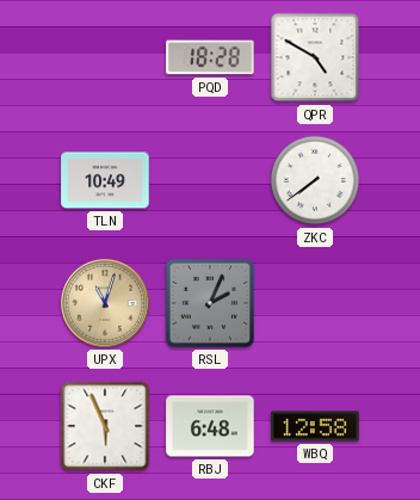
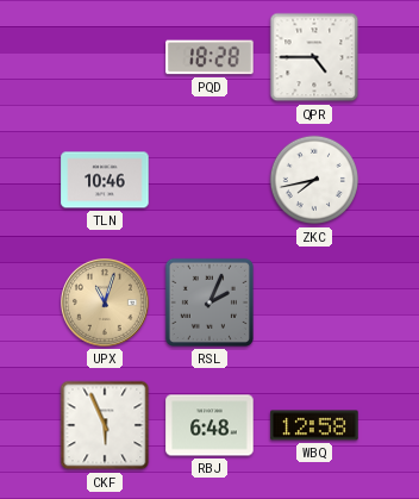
QPR: 4:50 -> 4:45
TLN: 10:49 -> 10:46
ZKC: 7:39 -> 7:43
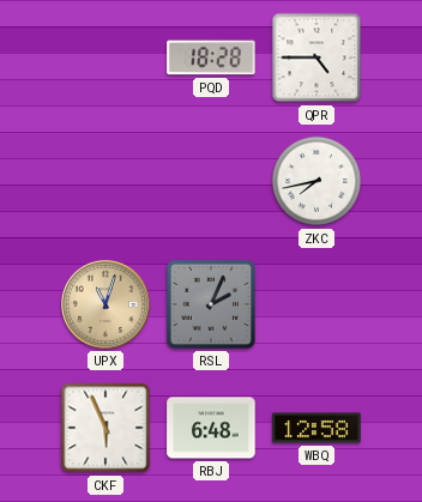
TLN: 10:46 -> none
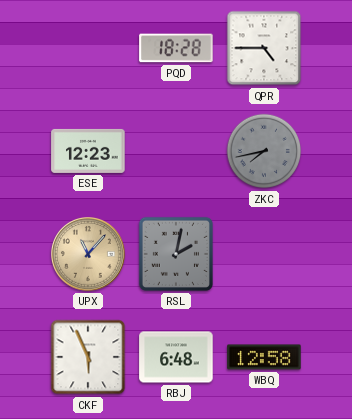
ESE: none -> 12:23
ZKC dial: white -> grey
UPX: 11:03 -> 11:07
RSL: 2:04 -> 2:02
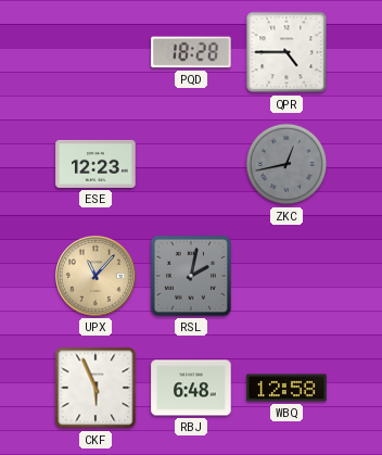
ZKC: 7:43 -> 12:43
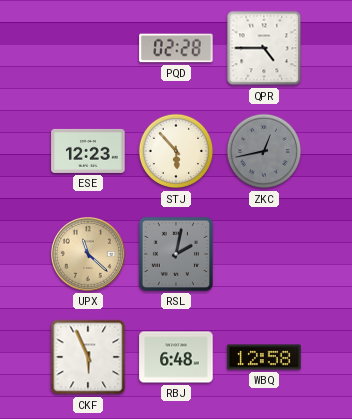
PQD: 18:28 -> 02:28
STJ: none -> 5:53
UPX: 11:07 -> 11:22
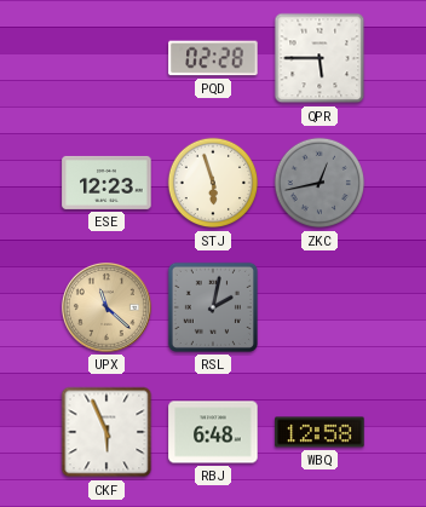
QPR: 4:45 -> 5:45
STJ: 5:53 -> 5:57
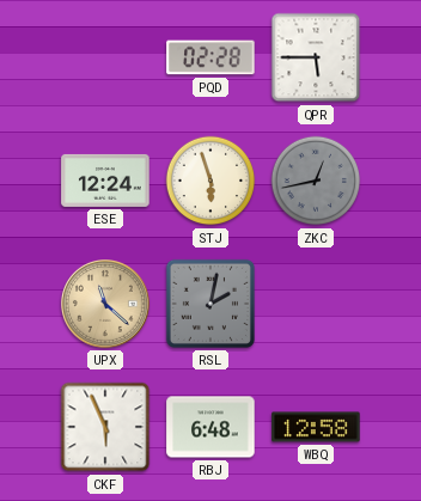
ESE: 12:23 -> 12:24
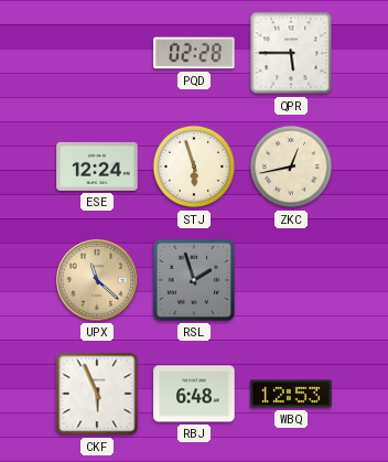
ZKC dial: grey -> cream
RSL: 2:02 -> 1:57
WBQ: 12:58 -> 12:53
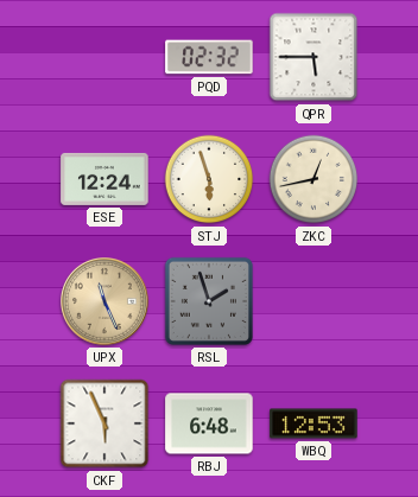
PQD: 02:28 -> 02:32
UPX: 11:22 -> 11:26
